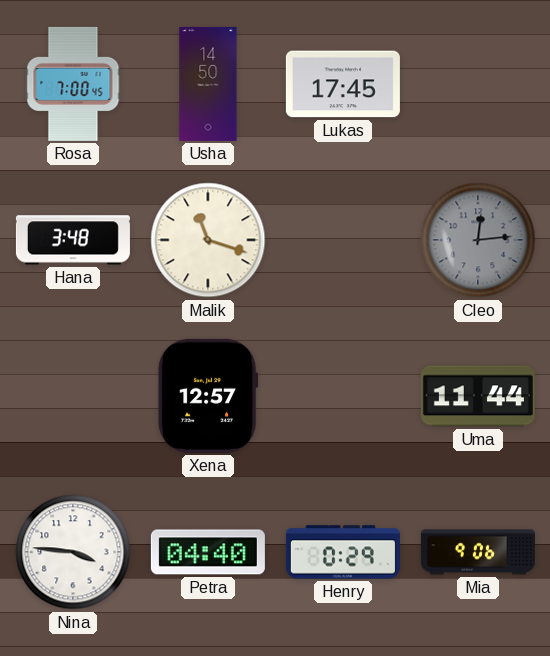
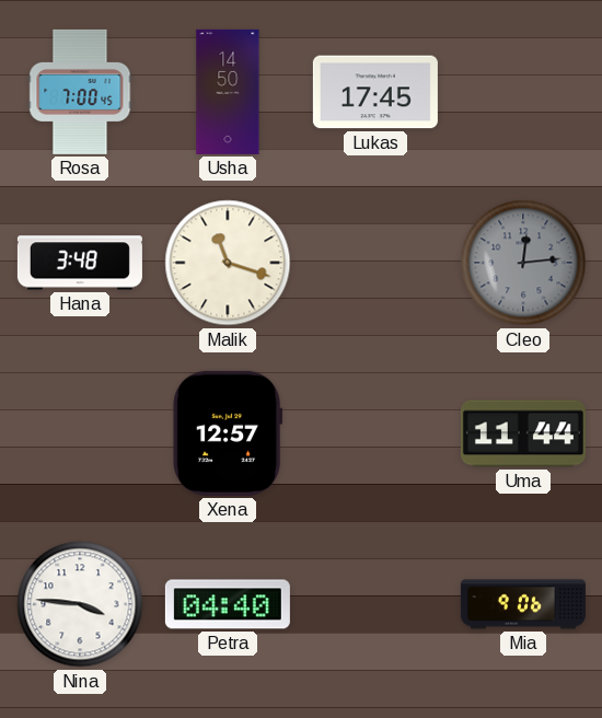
Henry: 0:29 -> none
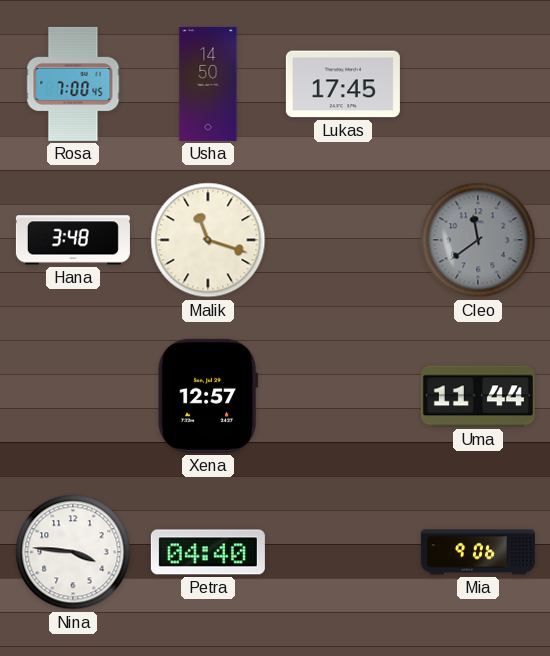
Cleo: 12:14 -> 11:39
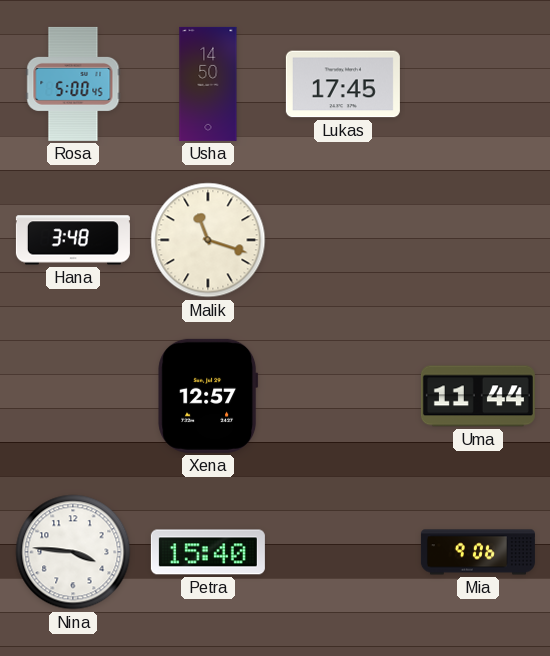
Rosa: 7:00 -> 5:00
Cleo: 11:39 -> none
Petra: 04:40 -> 15:40
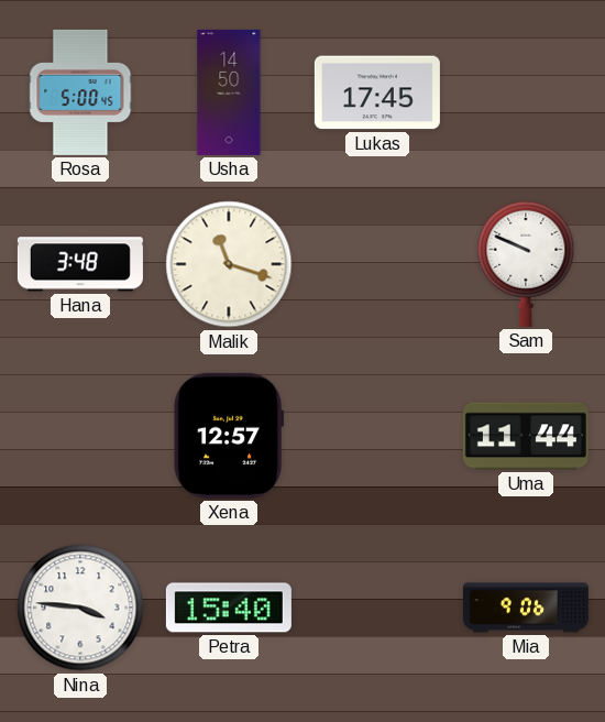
Sam: none -> 9:49
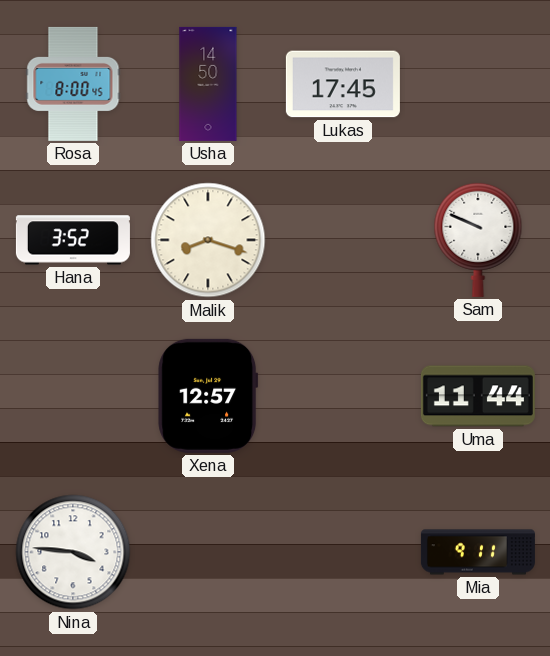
Rosa: 5:00 -> 8:00
Hana: 3:48 -> 3:52
Malik: 11:18 -> 8:18
Petra: 15:40 -> none
Mia: 9:06 -> 9:11
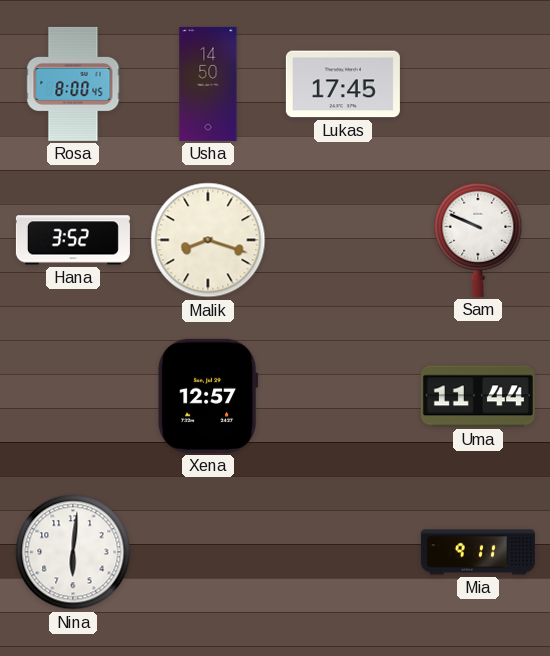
Nina: 3:46 -> 6:01
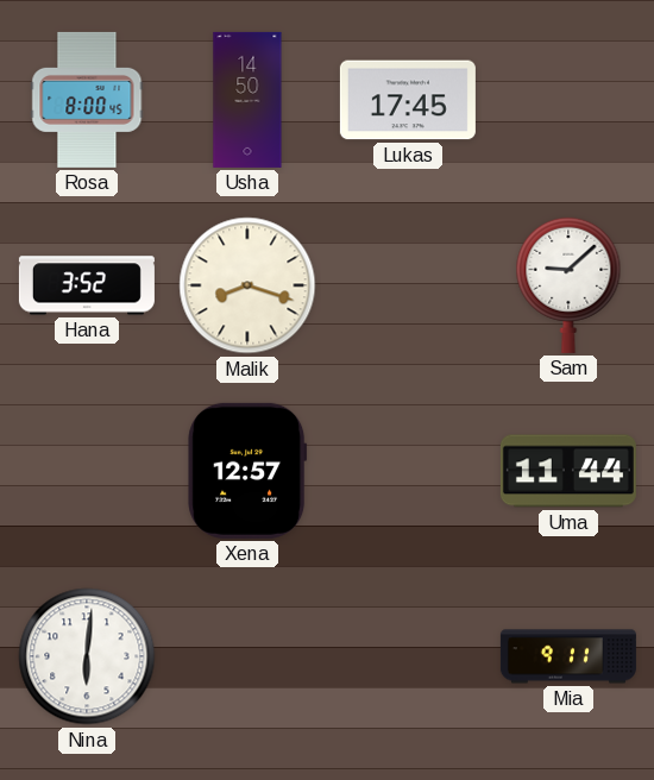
Sam: 9:49 -> 9:08
